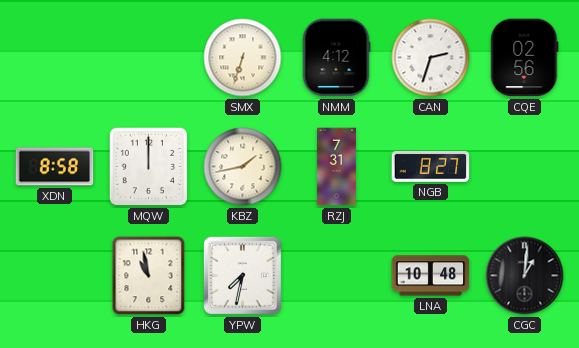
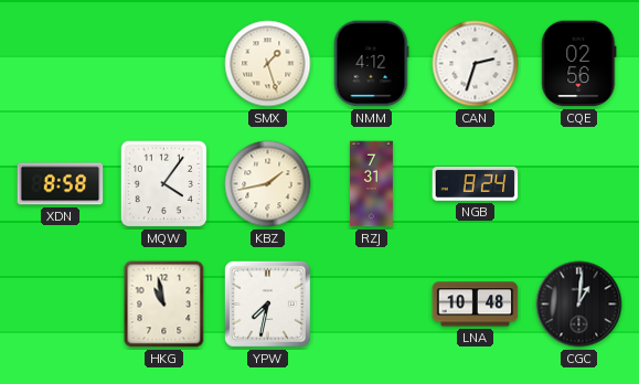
SMX: 6:33 -> 1:27
MQW: 12:00 -> 4:06
NGB: 8:27 -> 8:24
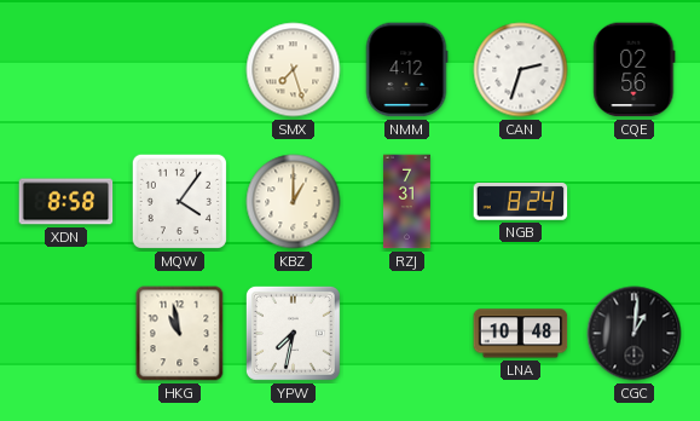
SMX: 1:27 -> 7:27
KBZ: 1:43 -> 1:00
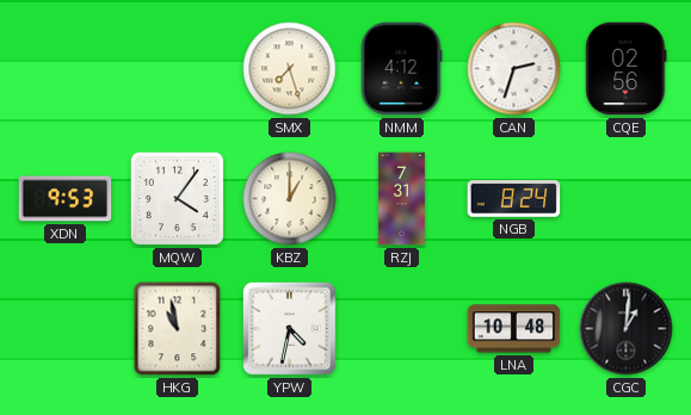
XDN: 8:58 -> 9:53
YPW: 7:32 -> 4:32
